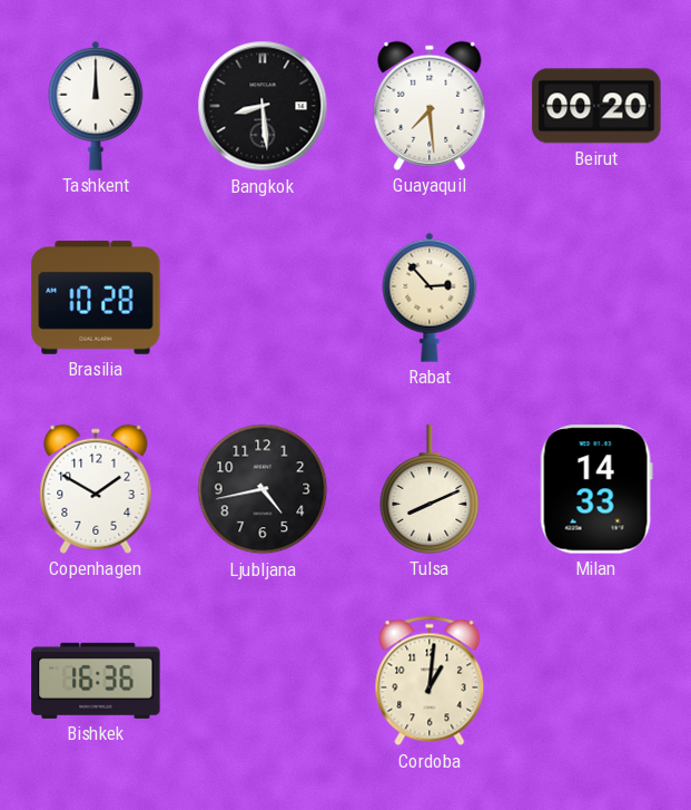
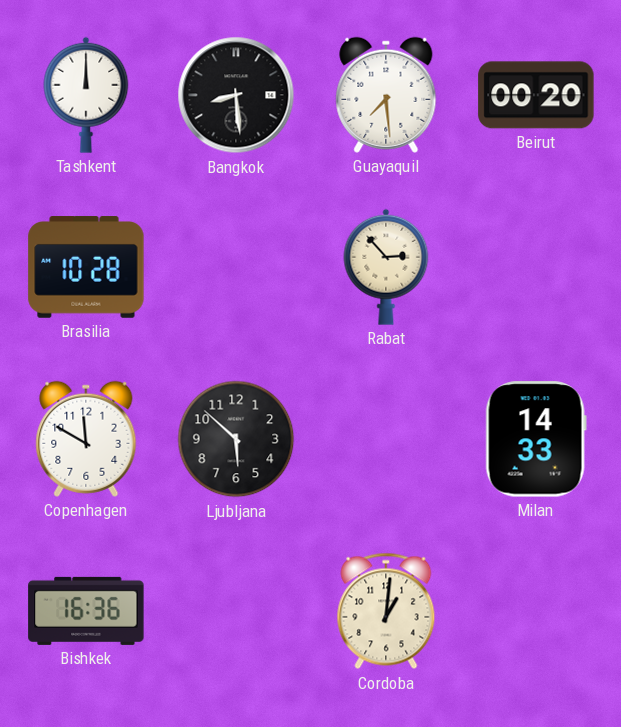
Copenhagen: 1:50 -> 11:50
Ljubljana: 4:43 -> 5:52
Tulsa: 8:11 -> none
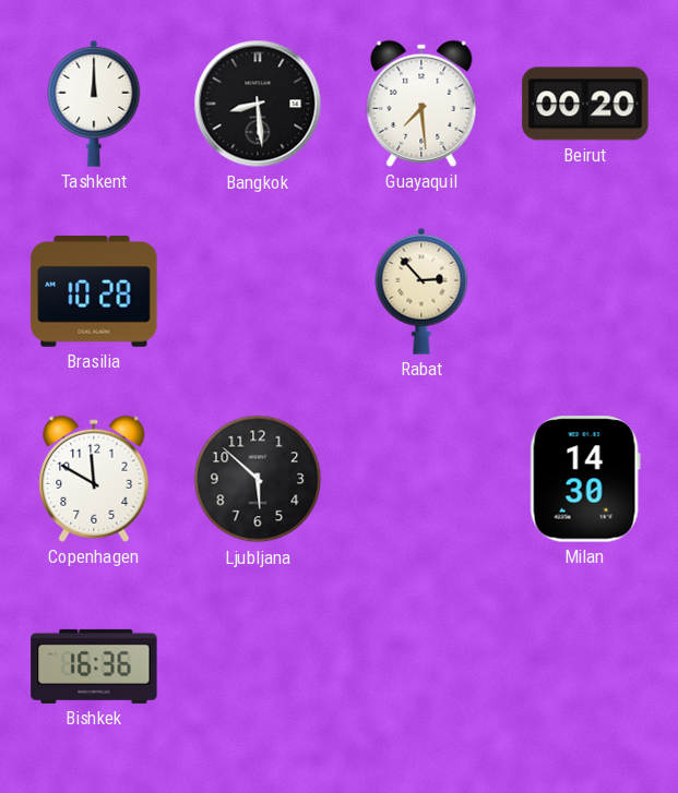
Milan: 14:33 -> 14:30
Cordoba: 1:01 -> none
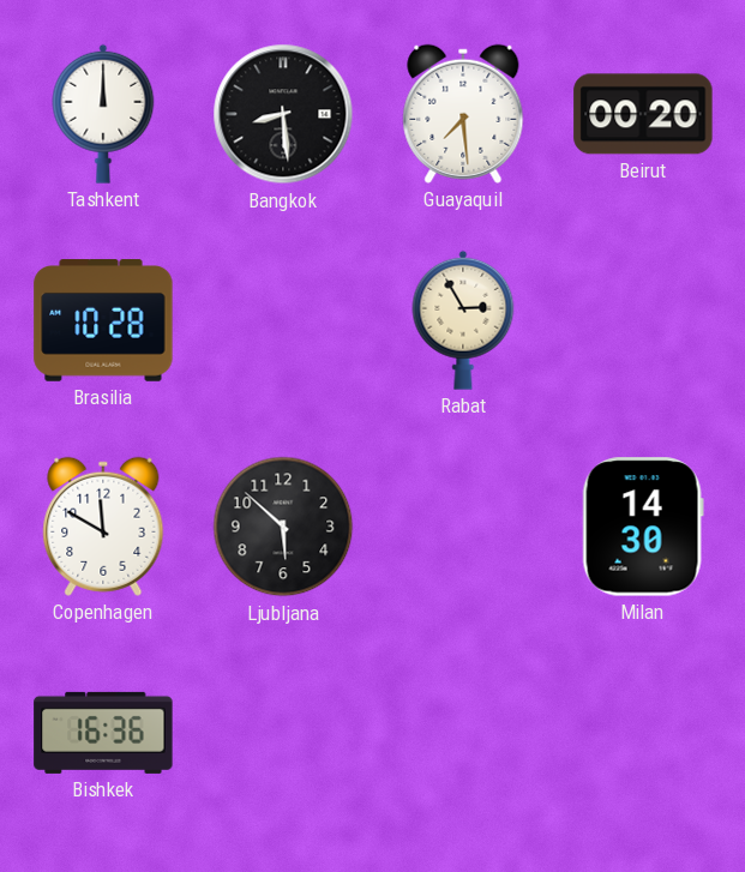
Rabat: 2:53 -> 2:55
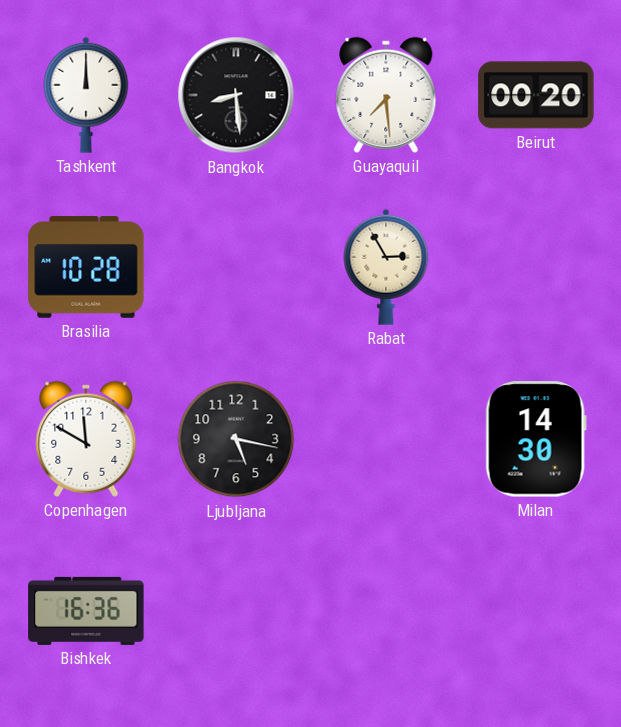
Ljubljana: 5:52 -> 5:17
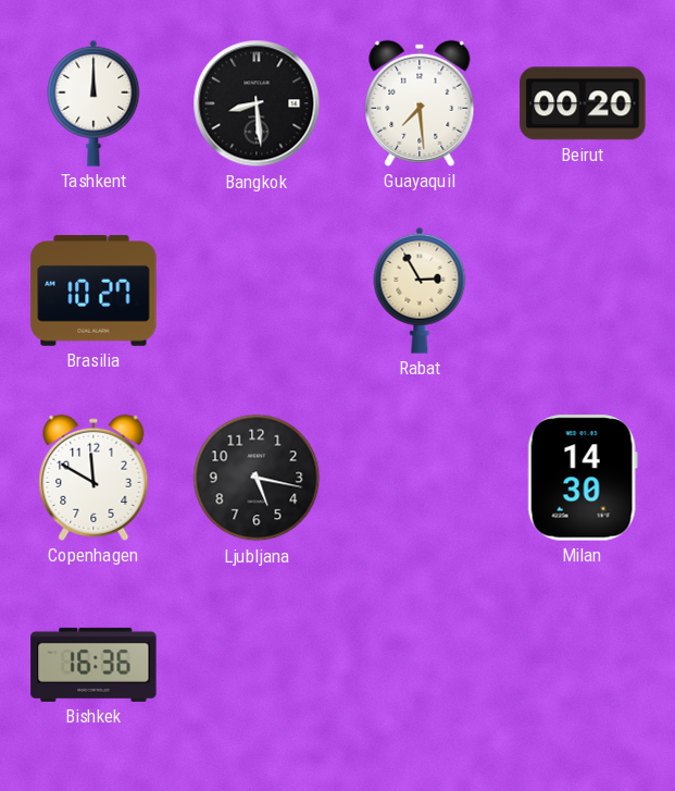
Brasilia: 10:28 -> 10:27
